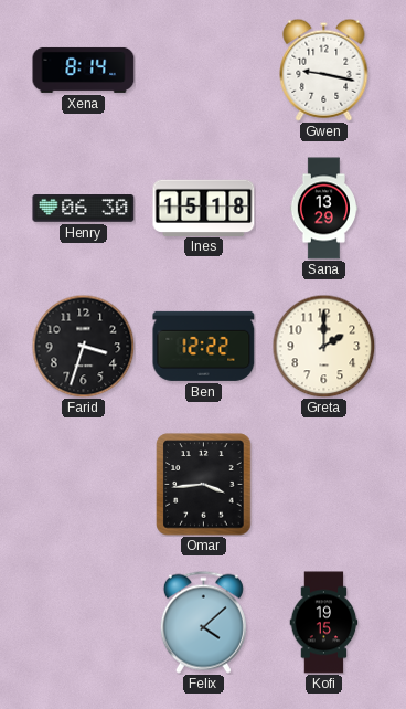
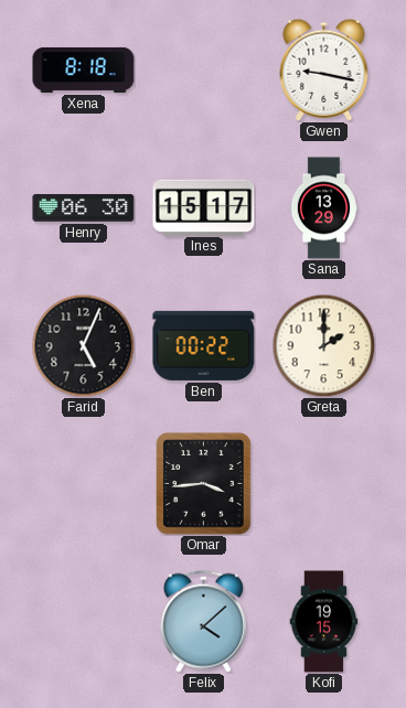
Xena: 8:14 -> 8:18
Ines: 15:18 -> 15:17
Farid: 3:33 -> 5:04
Ben: 12:22 -> 00:22
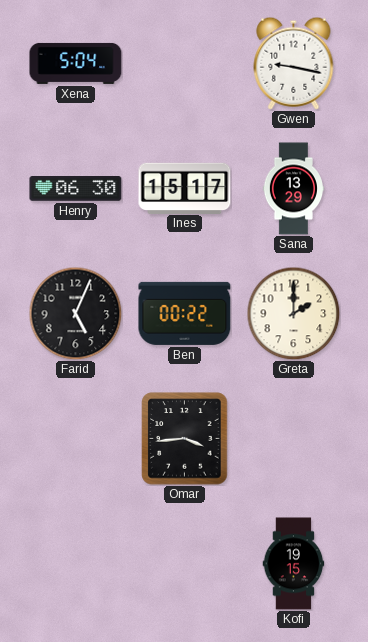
Xena: 8:18 -> 5:04
Felix: 4:08 -> none
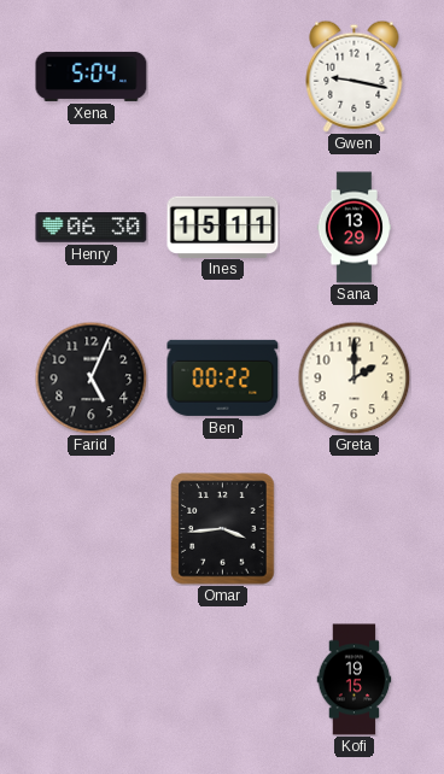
Ines: 15:17 -> 15:11
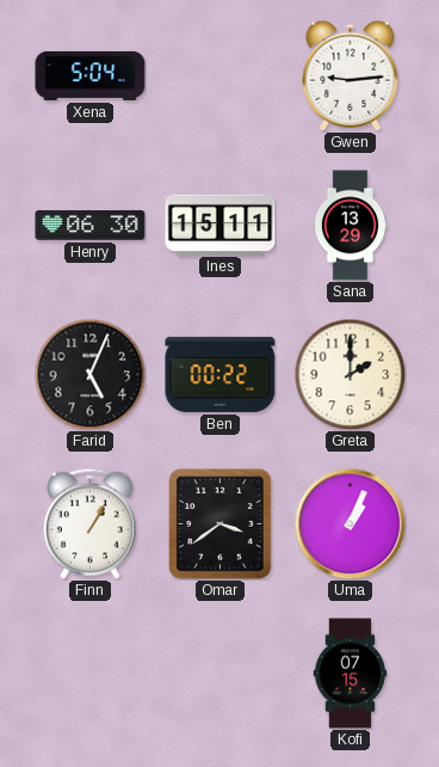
Gwen: 9:17 -> 9:14
Finn: none -> 1:05
Omar: 3:44 -> 3:39
Uma: none -> 1:04
Kofi: 19:15 -> 07:15
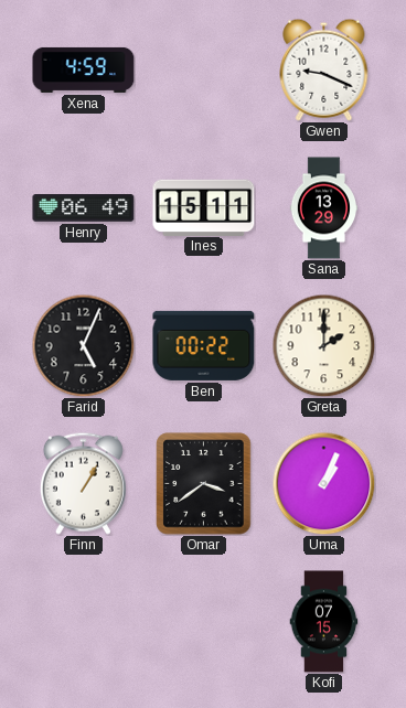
Xena: 5:04 -> 4:59
Gwen: 9:14 -> 9:19
Henry: 06:30 -> 06:49
